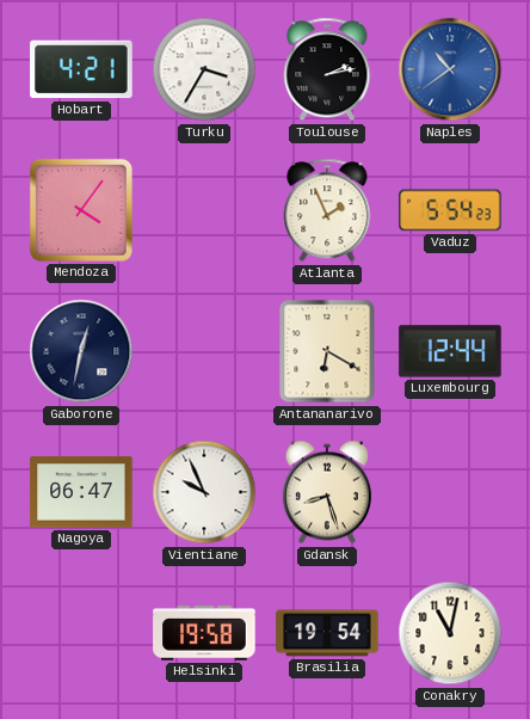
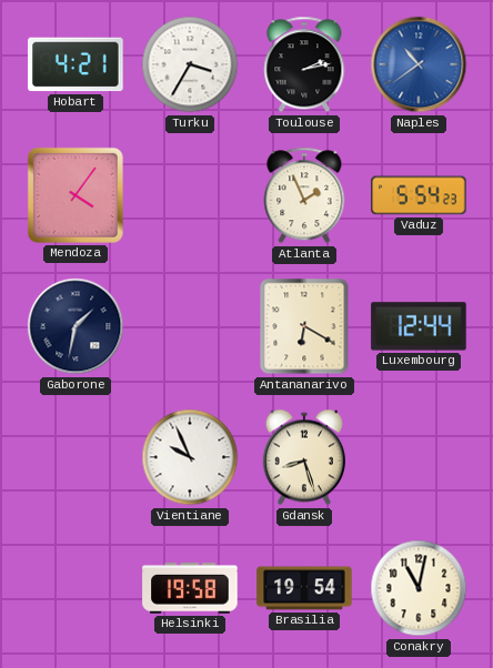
Gaborone: 12:32 -> 1:32
Nagoya: 06:47 -> none
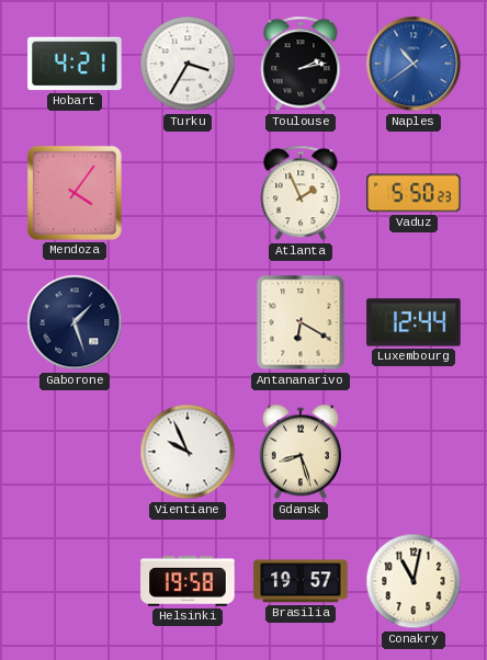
Vaduz: 5:54 -> 5:50
Gaborone: 1:32 -> 1:27
Brasilia: 19:54 -> 19:57
